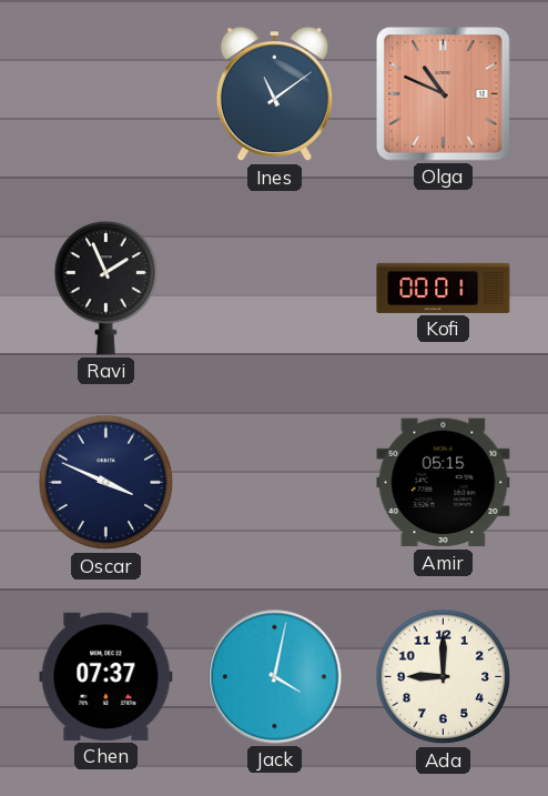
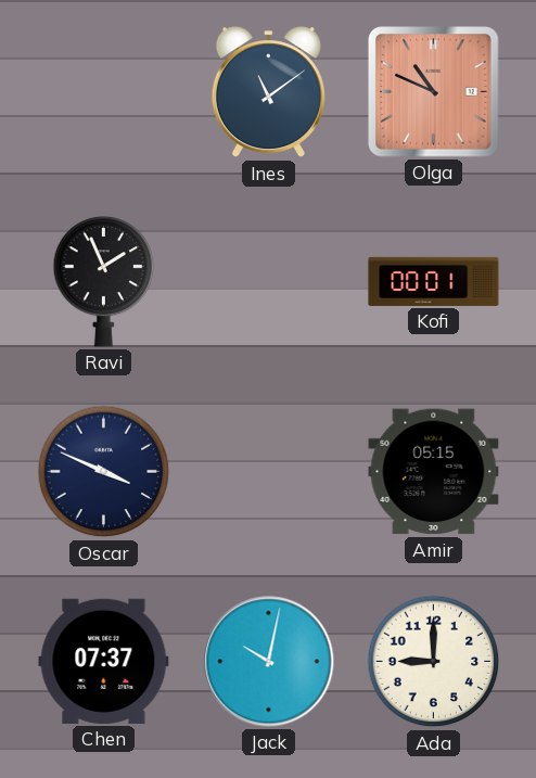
Jack: 4:02 -> 10:02
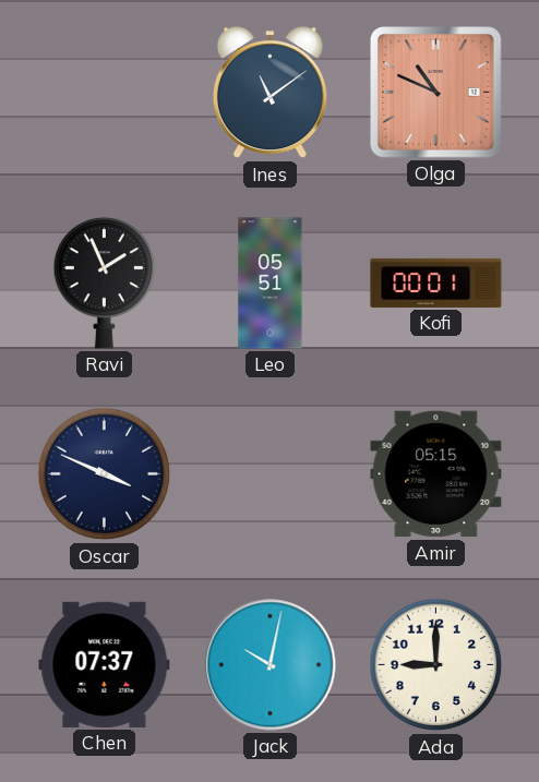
Leo: none -> 05:51
